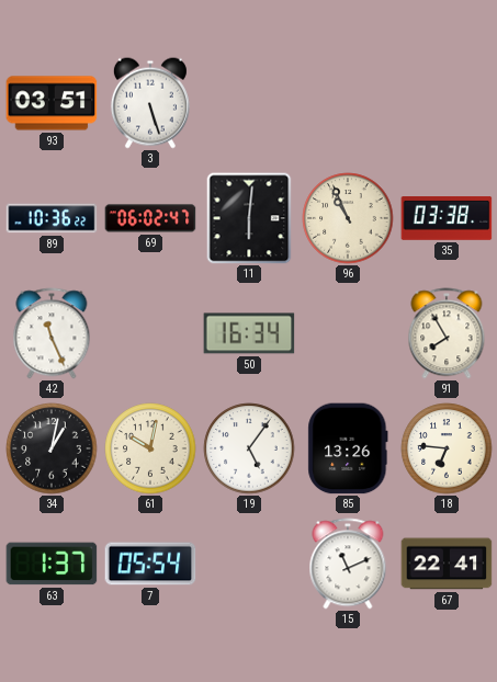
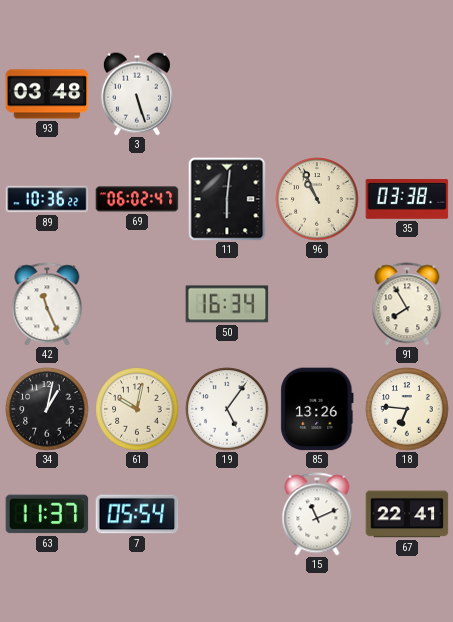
93: 03:51 -> 03:48
63: 1:37 -> 11:37
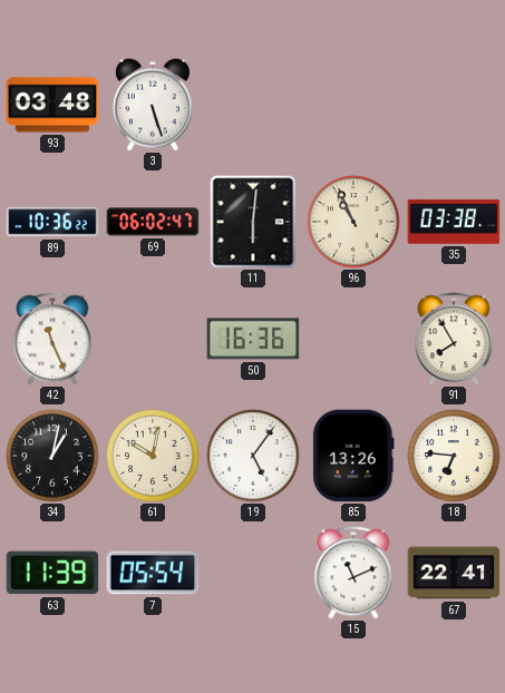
50: 16:34 -> 16:36
63: 11:37 -> 11:39
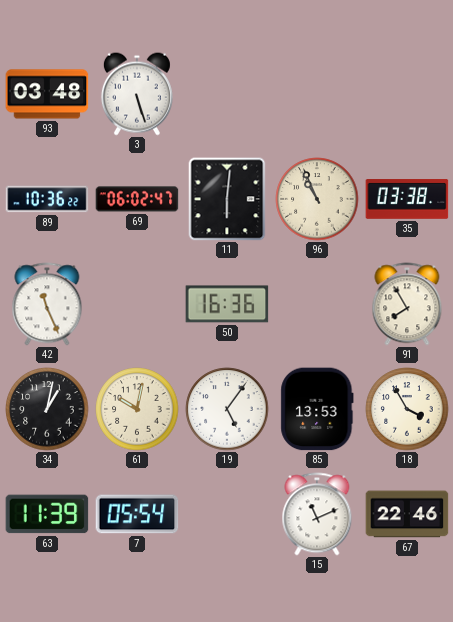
85: 13:26 -> 13:53
18: 6:46 -> 3:55
67: 22:41 -> 22:46
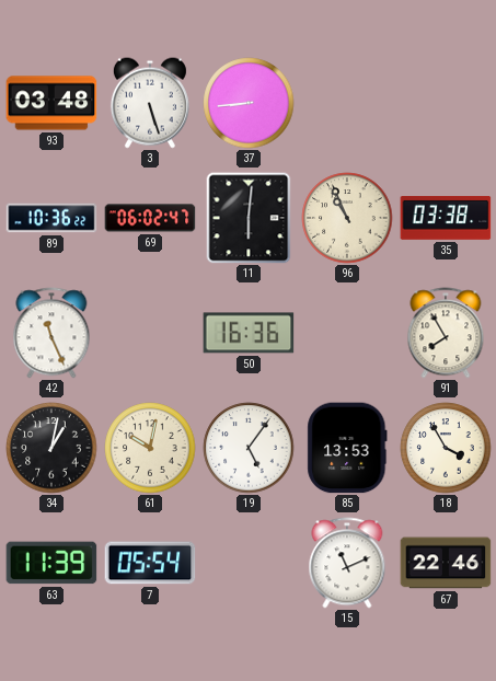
37: none -> 8:44
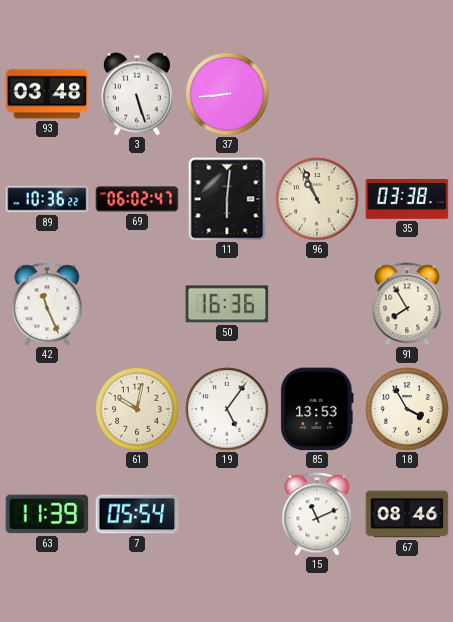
34: 1:02 -> none
67: 22:46 -> 08:46
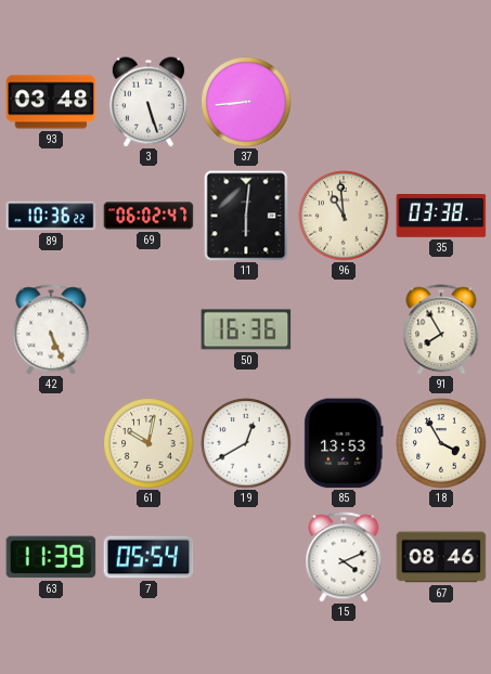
96: 10:56 -> 10:59
42: 11:26 -> 5:26
19: 5:06 -> 12:40
15: 11:11 -> 4:11
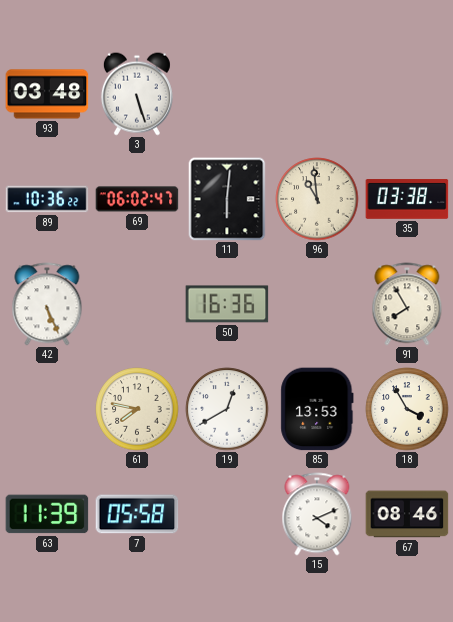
37: 8:44 -> none
61: 10:02 -> 7:47
7: 05:54 -> 05:58
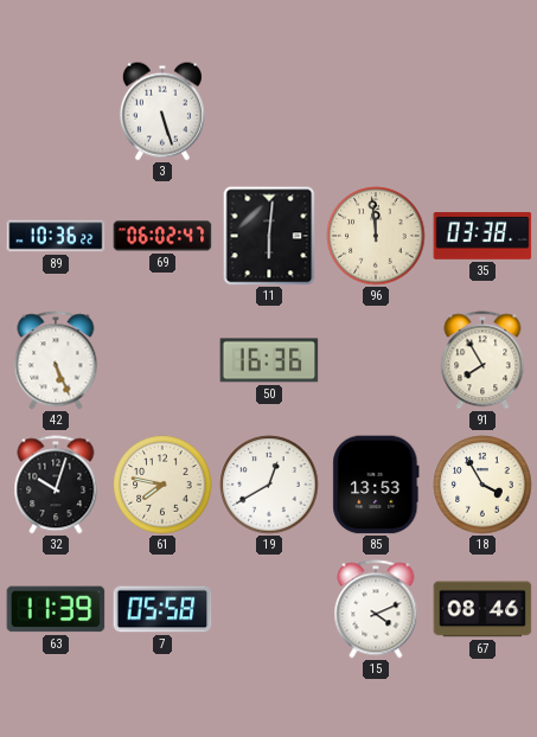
93: 03:48 -> none
96: 10:59 -> 11:59
32: none -> 10:03
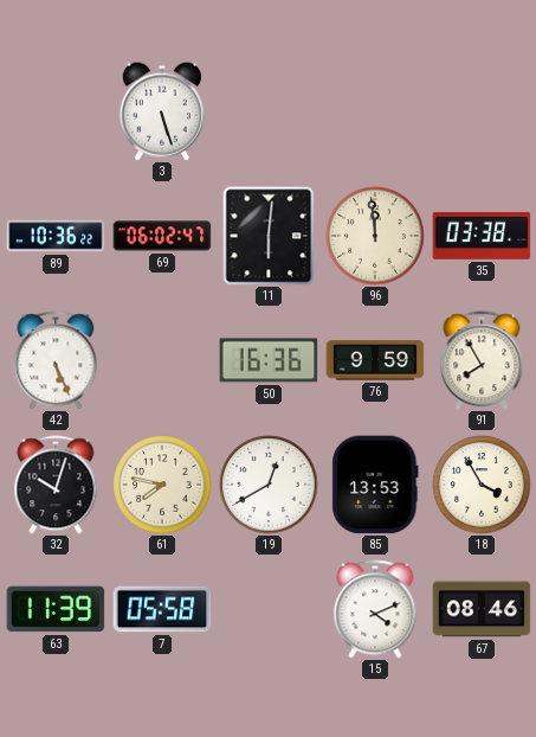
76: none -> 9:59
